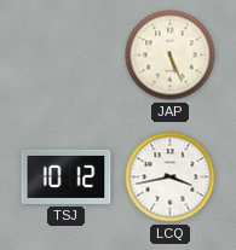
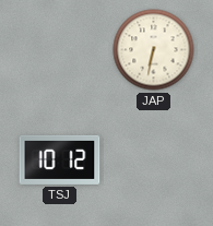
JAP: 5:26 -> 6:32
LCQ: 3:43 -> none
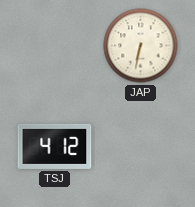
TSJ: 10:12 -> 4:12
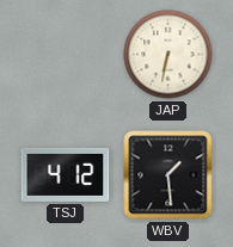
WBV: none -> 1:29
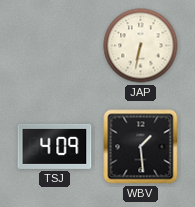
TSJ: 4:12 -> 4:09
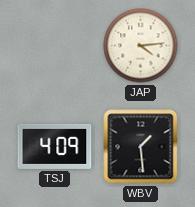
JAP: 6:32 -> 4:14
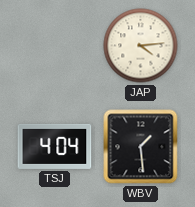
TSJ: 4:09 -> 4:04
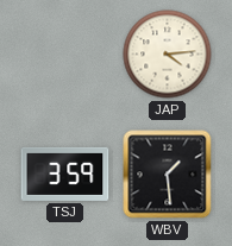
TSJ: 4:04 -> 3:59
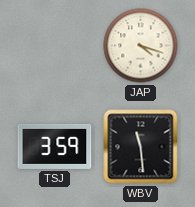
JAP: 4:14 -> 4:18
WBV: 1:29 -> 11:29
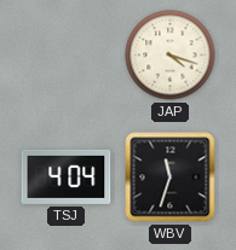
TSJ: 3:59 -> 4:04
WBV: 11:29 -> 11:33
